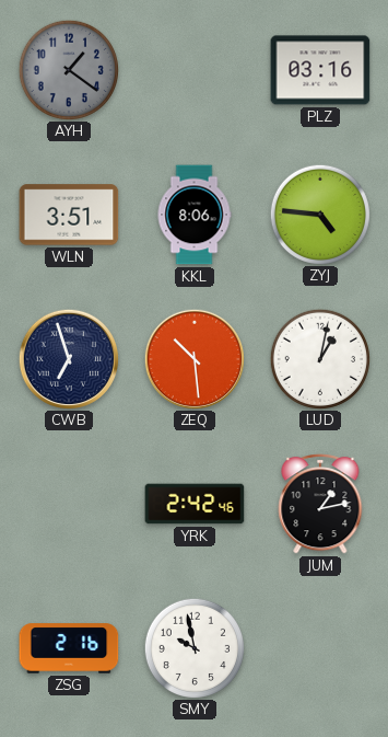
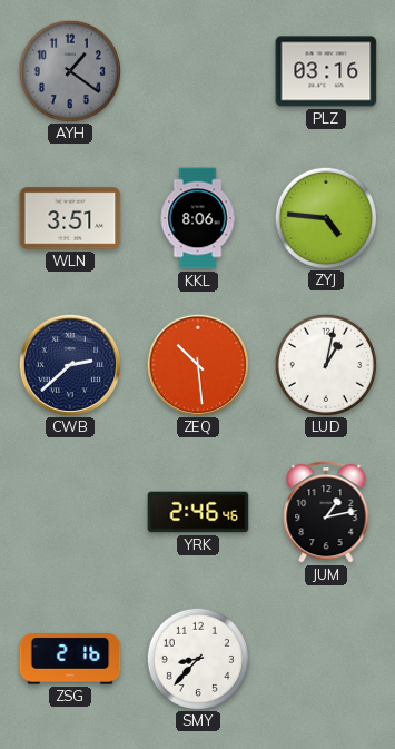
CWB: 6:57 -> 2:38
YRK: 2:42 -> 2:46
SMY: 9:58 -> 8:37
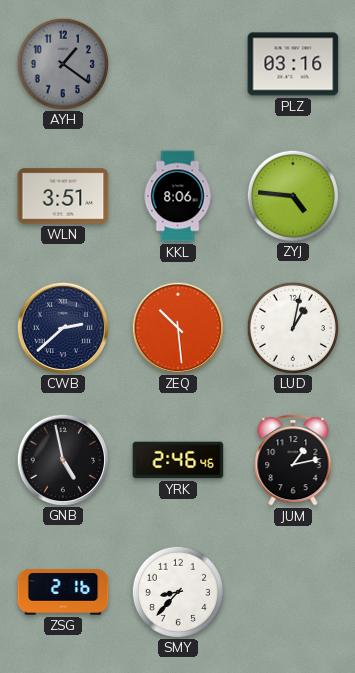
GNB: none -> 4:58
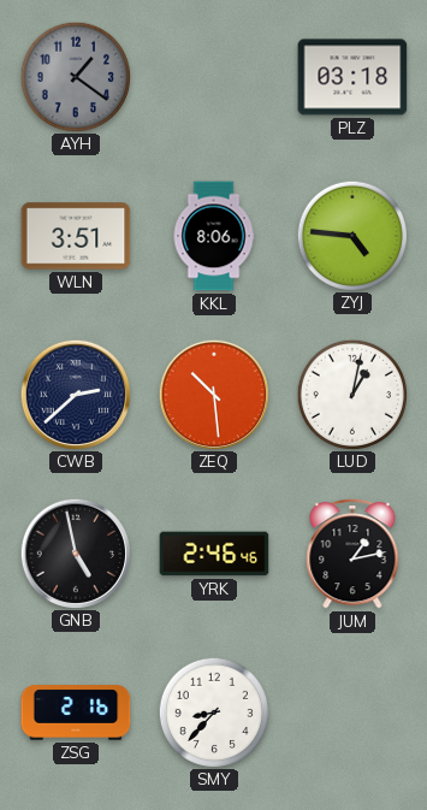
PLZ: 03:16 -> 03:18
